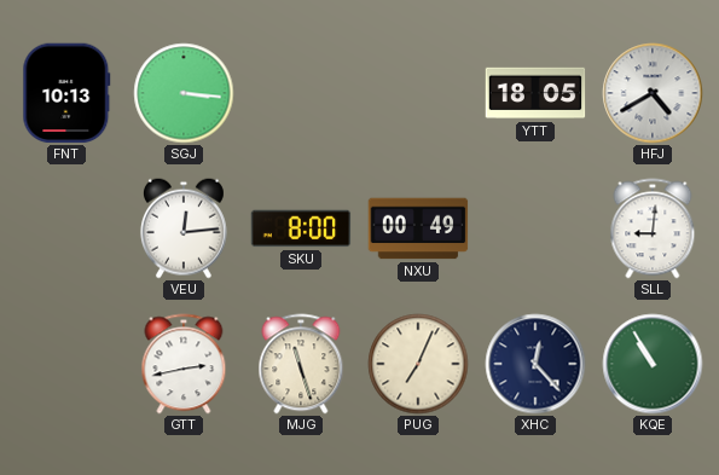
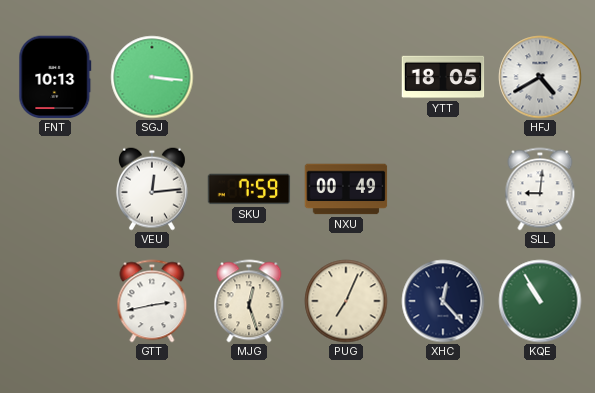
SKU: 8:00 -> 7:59
MJG: 11:27 -> 12:27
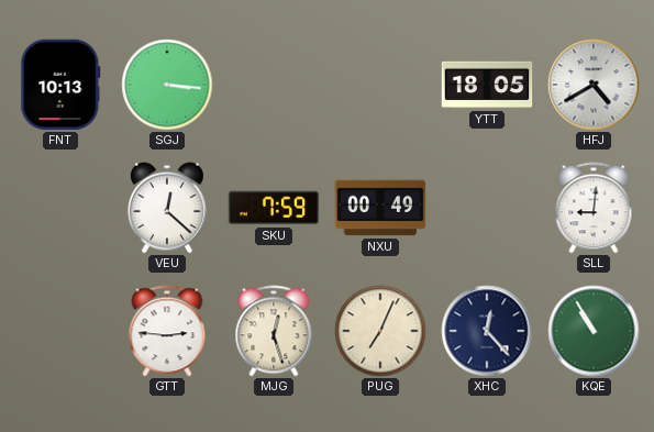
VEU: 12:14 -> 12:22
GTT: 2:43 -> 2:46
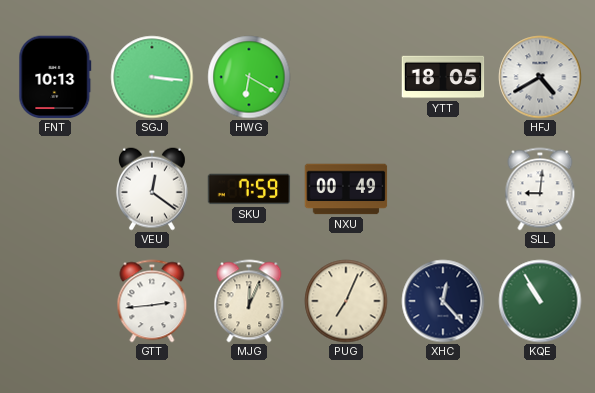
HWG: none -> 6:20
VEU: 12:22 -> 12:21
GTT: 2:46 -> 2:44
MJG: 12:27 -> 12:04
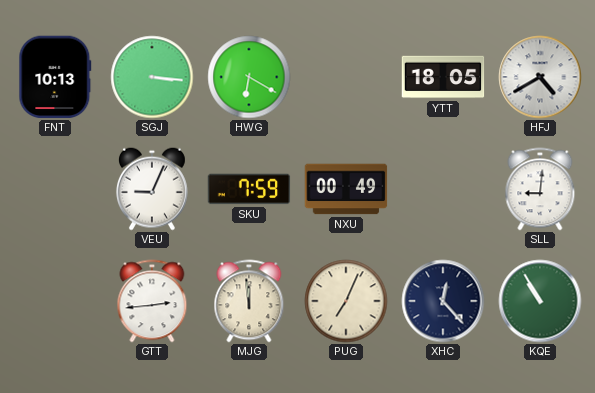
VEU: 12:21 -> 9:04
MJG: 12:04 -> 11:59
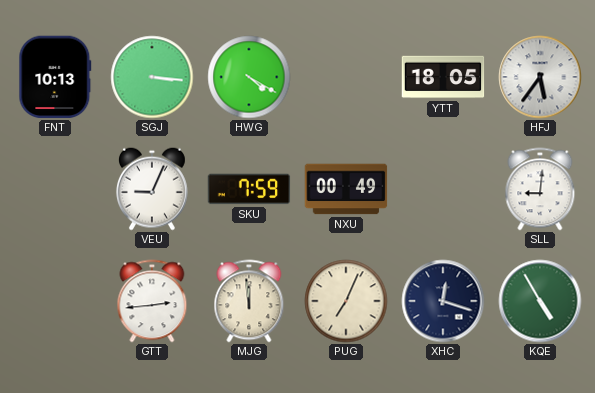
HWG: 6:20 -> 4:20
HFJ: 4:40 -> 5:36
XHC: 12:23 -> 12:18
KQE: 10:55 -> 4:55
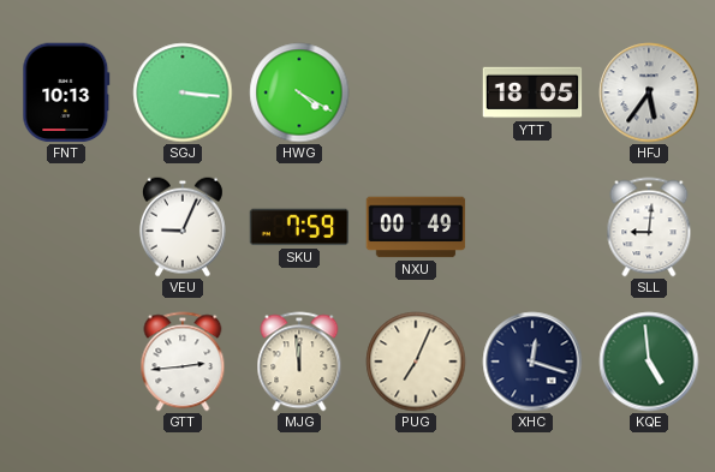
KQE: 4:55 -> 4:59
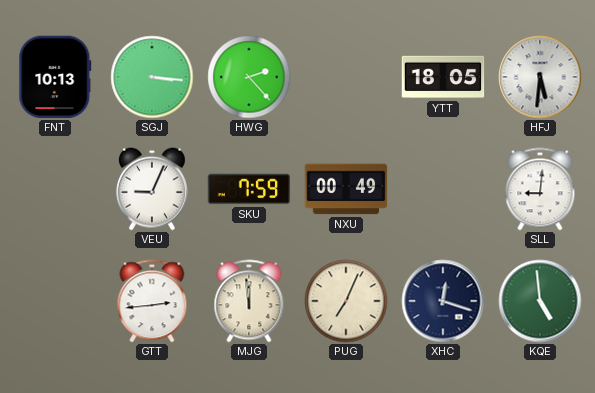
HWG: 4:20 -> 2:23
HFJ: 5:36 -> 5:31
